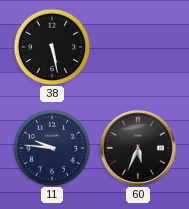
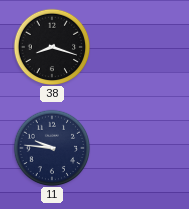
38: 5:28 -> 8:18
60: 5:34 -> none
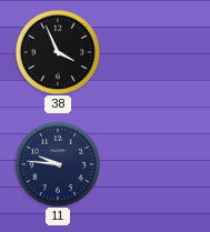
38: 8:18 -> 3:56
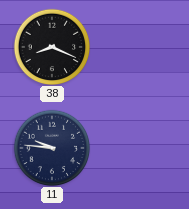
38: 3:56 -> 8:19
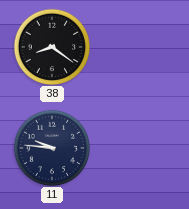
38: 8:19 -> 8:21
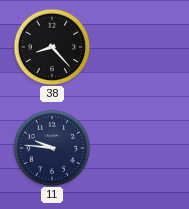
38: 8:21 -> 8:23
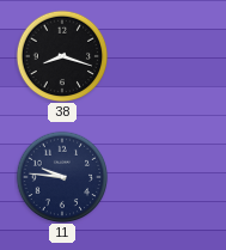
38: 8:23 -> 8:18
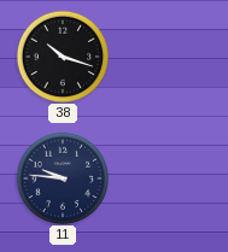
38: 8:18 -> 10:18
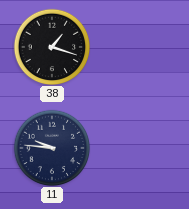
38: 10:18 -> 1:18
